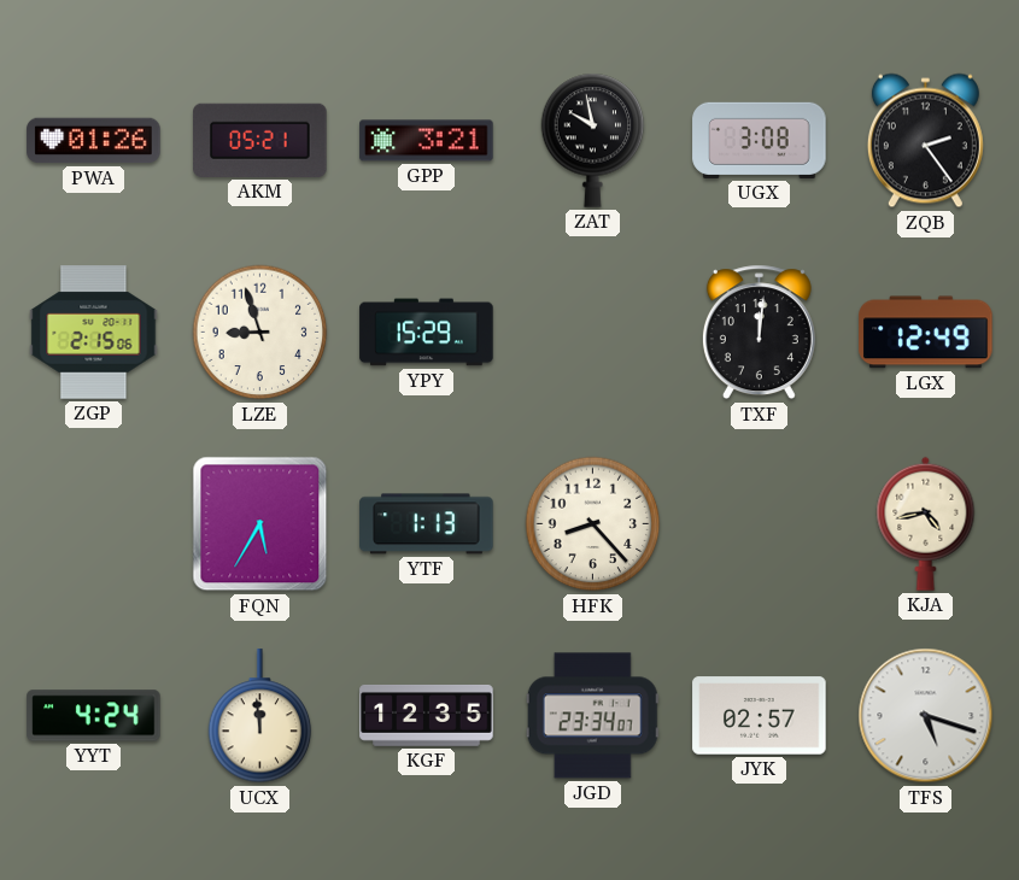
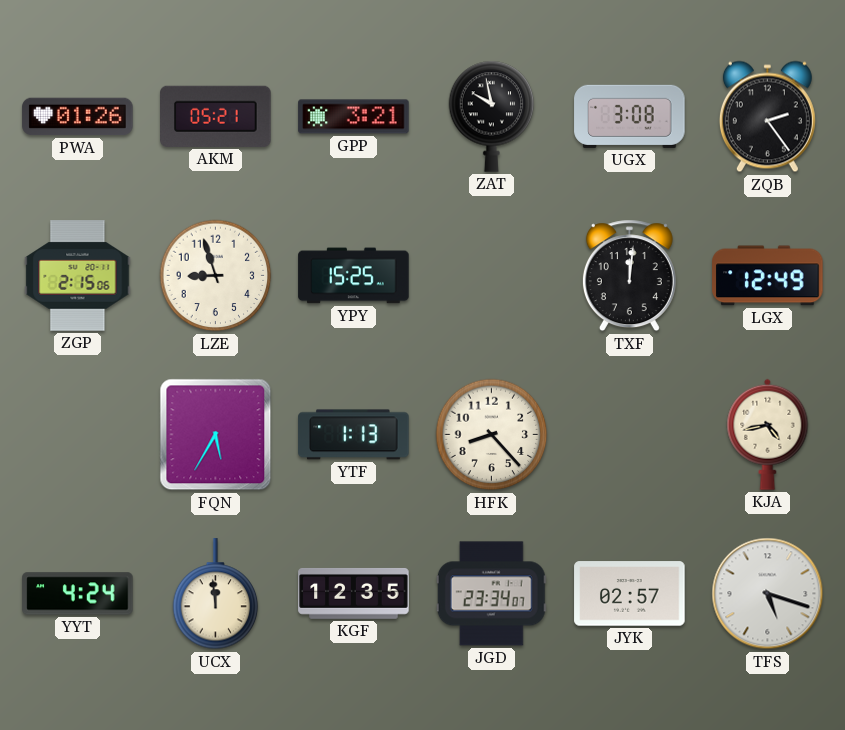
YPY: 15:29 -> 15:25
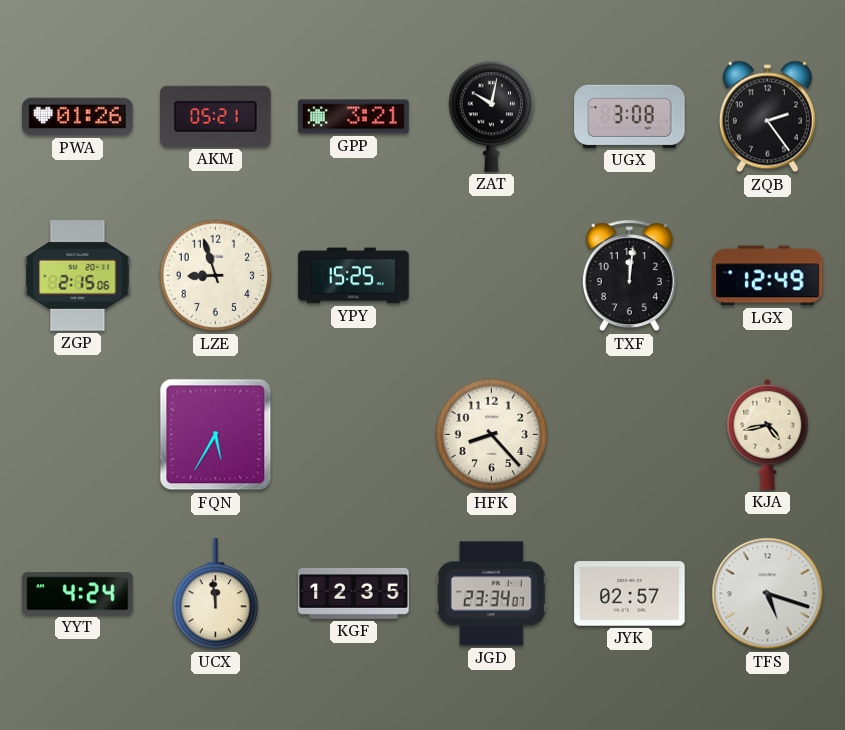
ZAT: 9:58 -> 10:02
YTF: 1:13 -> none
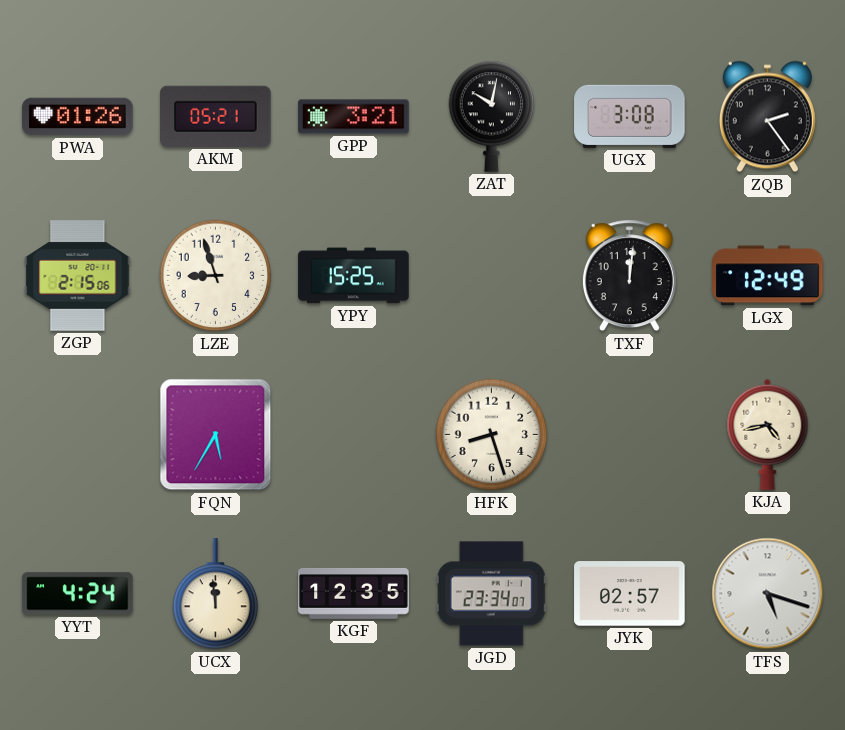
HFK: 8:23 -> 8:27
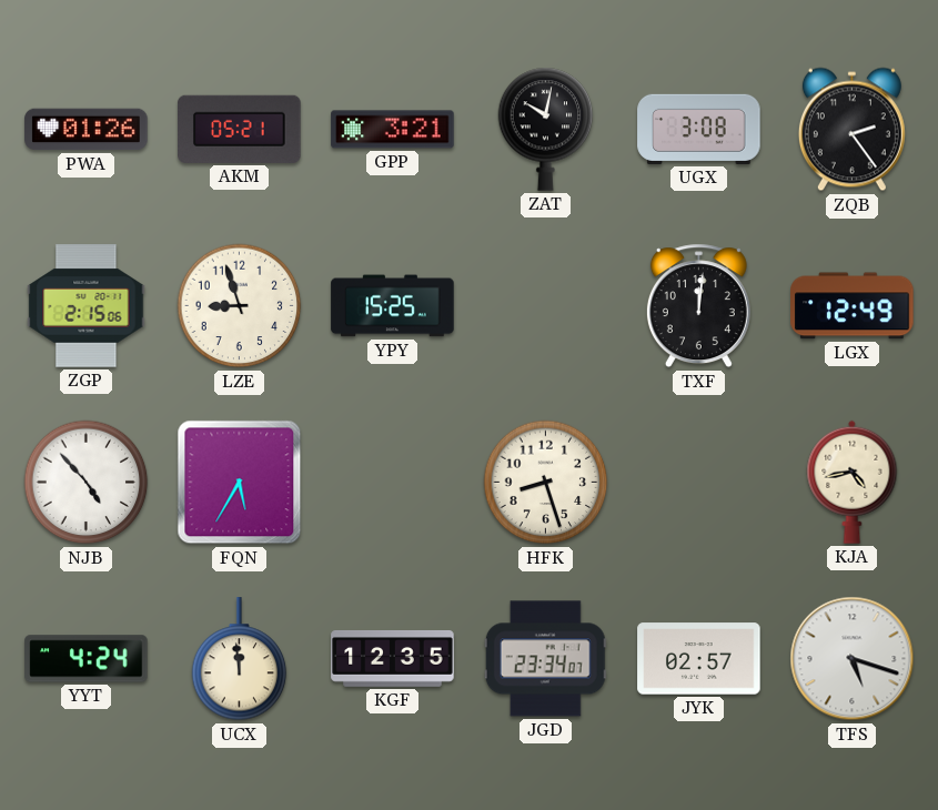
NJB: none -> 4:53
